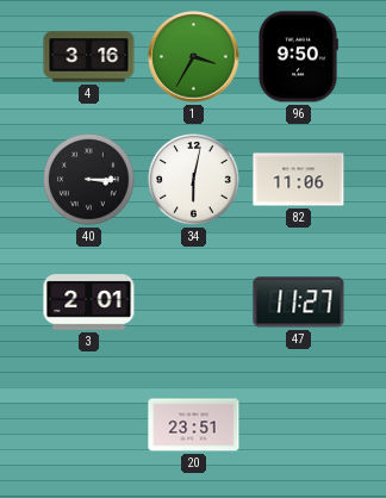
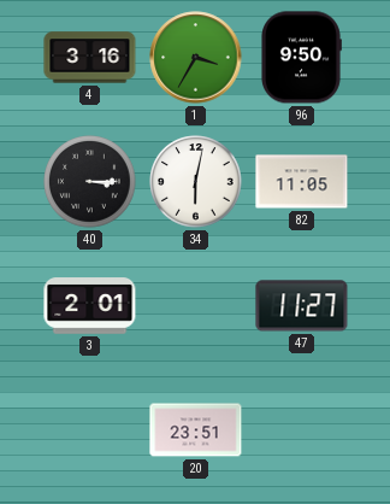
82: 11:06 -> 11:05
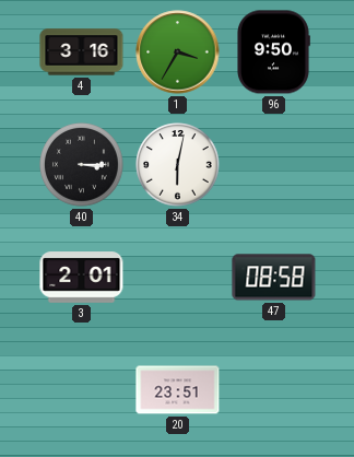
82: 11:05 -> none
47: 11:27 -> 08:58
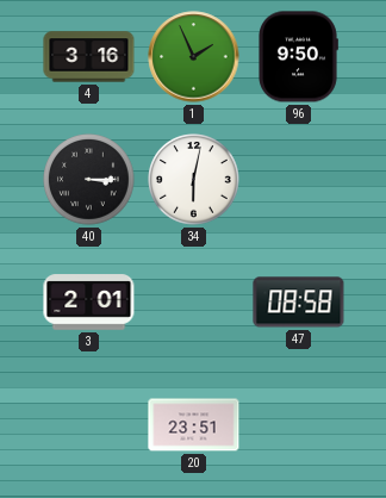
1: 3:35 -> 1:56
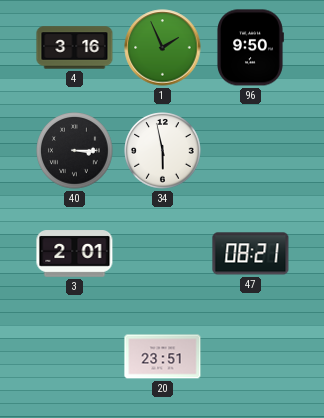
34: 6:02 -> 5:58
47: 08:58 -> 08:21
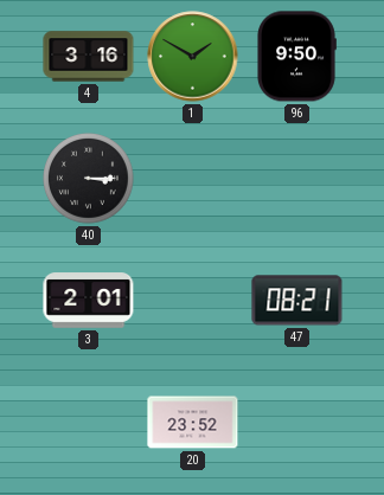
1: 1:56 -> 1:50
34: 5:58 -> none
20: 23:51 -> 23:52
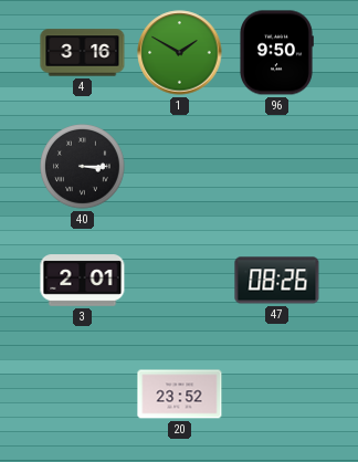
47: 08:21 -> 08:26
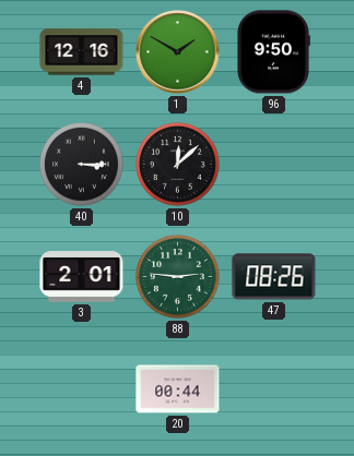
4: 3:16 -> 12:16
10: none -> 12:08
88: none -> 2:46
20: 23:52 -> 00:44
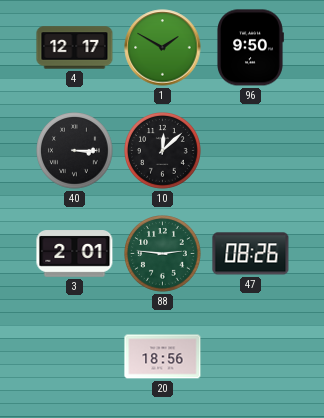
4: 12:16 -> 12:17
20: 00:44 -> 18:56
